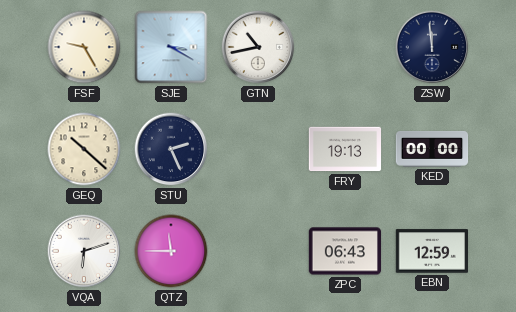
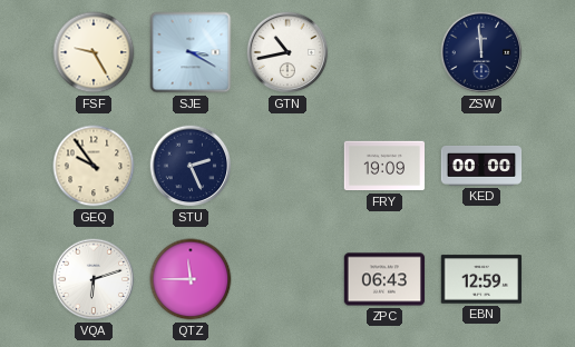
GEQ: 10:22 -> 9:54
FRY: 19:13 -> 19:09
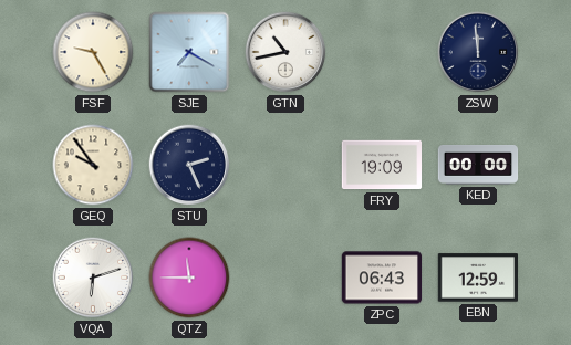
SJE: 3:20 -> 7:20
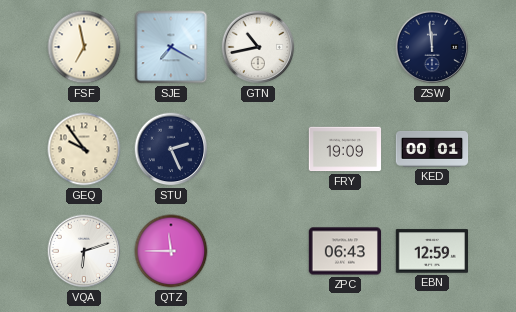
FSF: 9:25 -> 6:58
KED: 00:00 -> 00:01
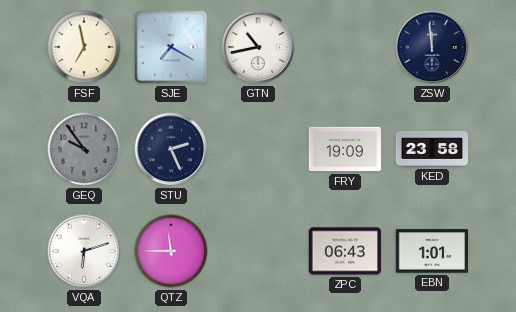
GEQ dial: cream -> grey
KED: 00:01 -> 23:58
EBN: 12:59 -> 1:01
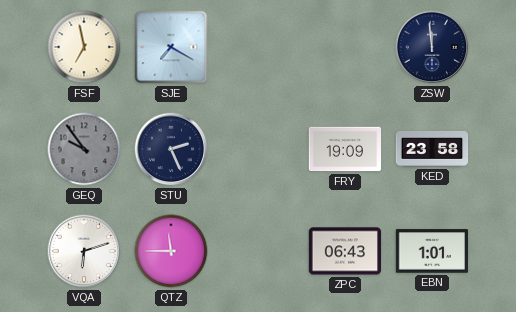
GTN: 10:43 -> none
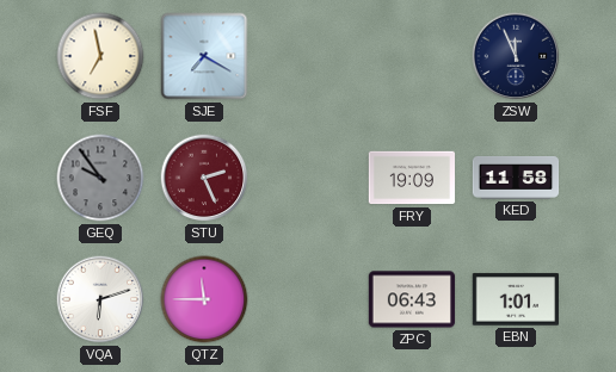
ZSW: 11:59 -> 11:56
STU dial: navy -> burgundy
KED: 23:58 -> 11:58
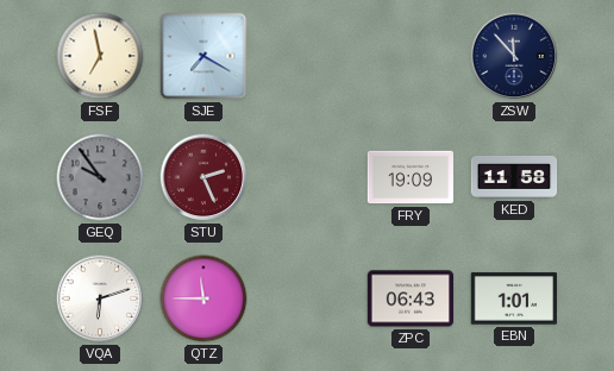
ZSW: 11:56 -> 11:53
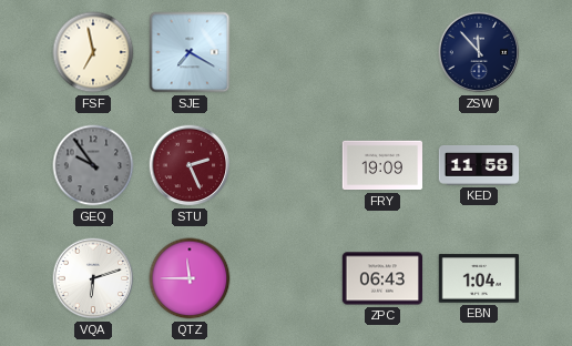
EBN: 1:01 -> 1:04
